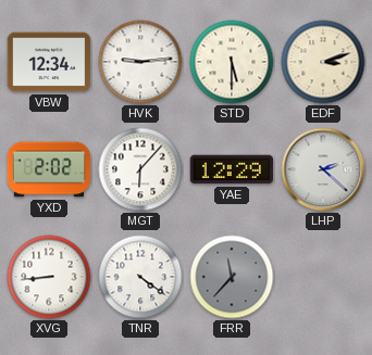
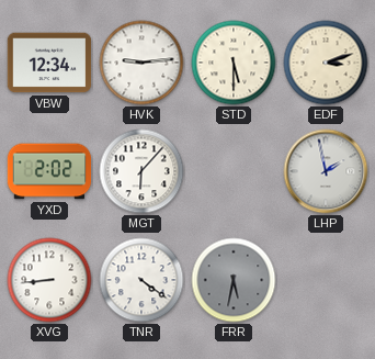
YAE: 12:29 -> none
LHP: 2:22 -> 1:58
FRR: 11:37 -> 5:32
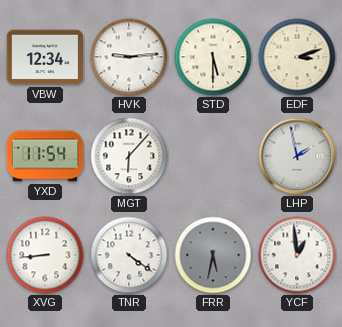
YXD: 2:02 -> 11:54
YCF: none -> 12:59
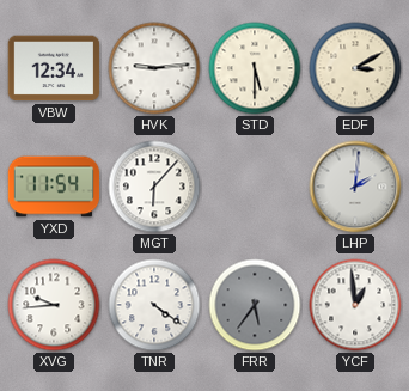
EDF: 3:12 -> 3:10
LHP: 1:58 -> 2:01
XVG: 8:44 -> 9:44
FRR: 5:32 -> 5:36
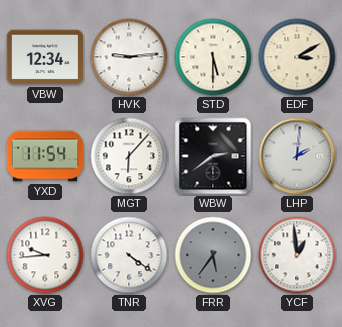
WBW: none -> 2:39
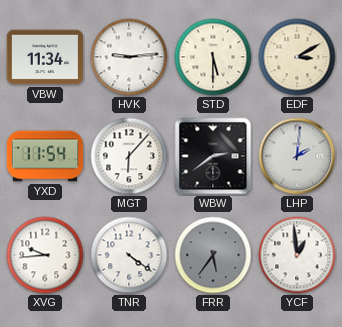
VBW: 12:34 -> 11:34
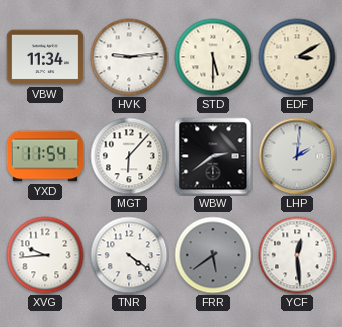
FRR: 5:36 -> 5:39
YCF: 12:59 -> 12:29
